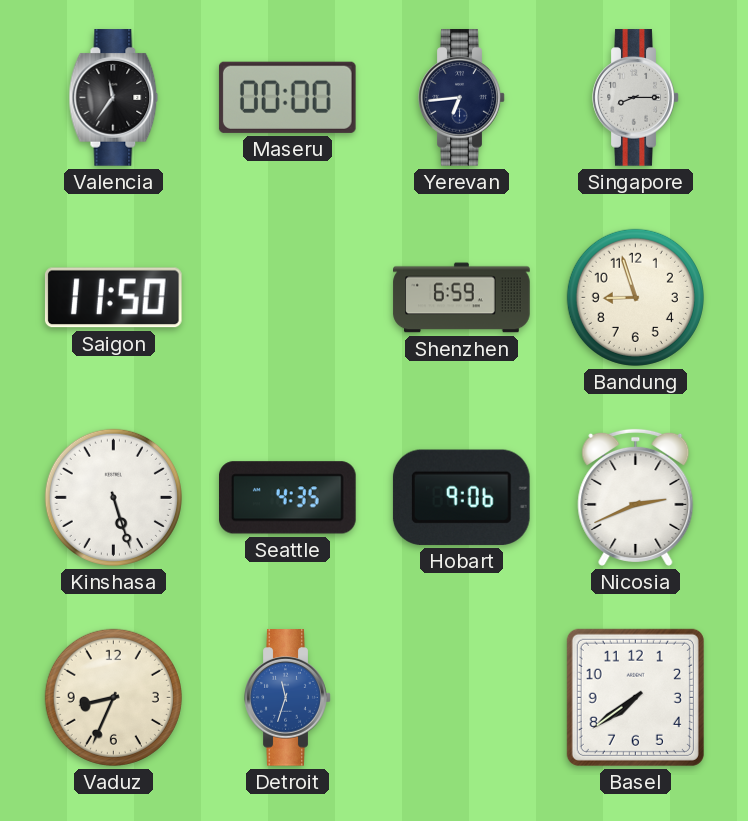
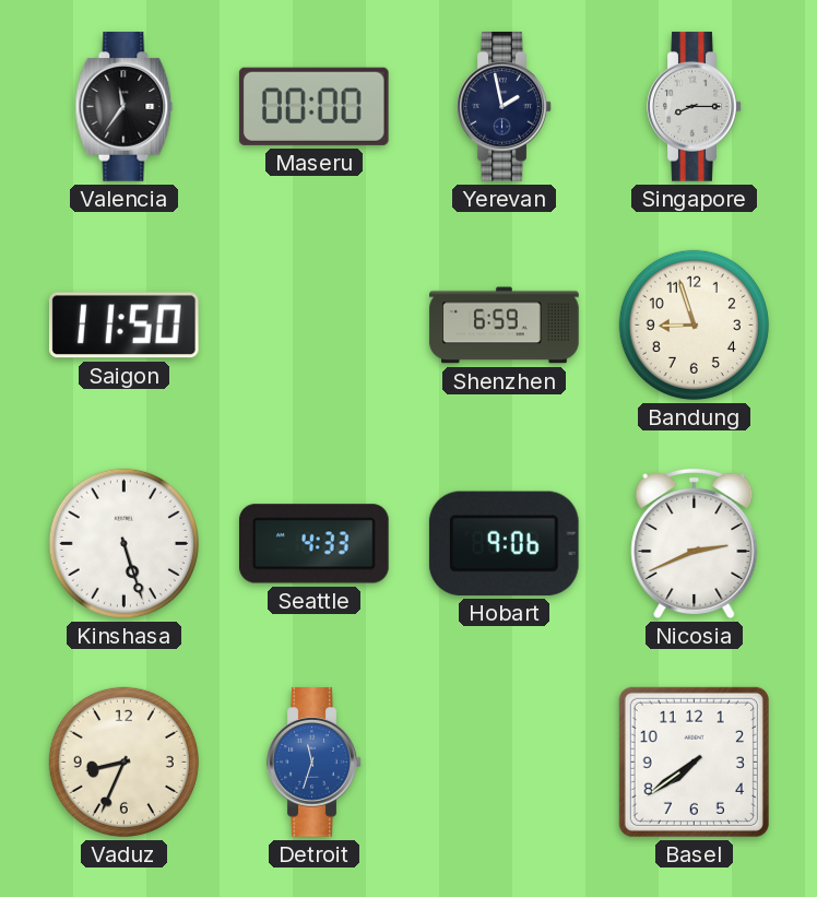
Yerevan: 6:44 -> 1:58
Seattle: 4:35 -> 4:33
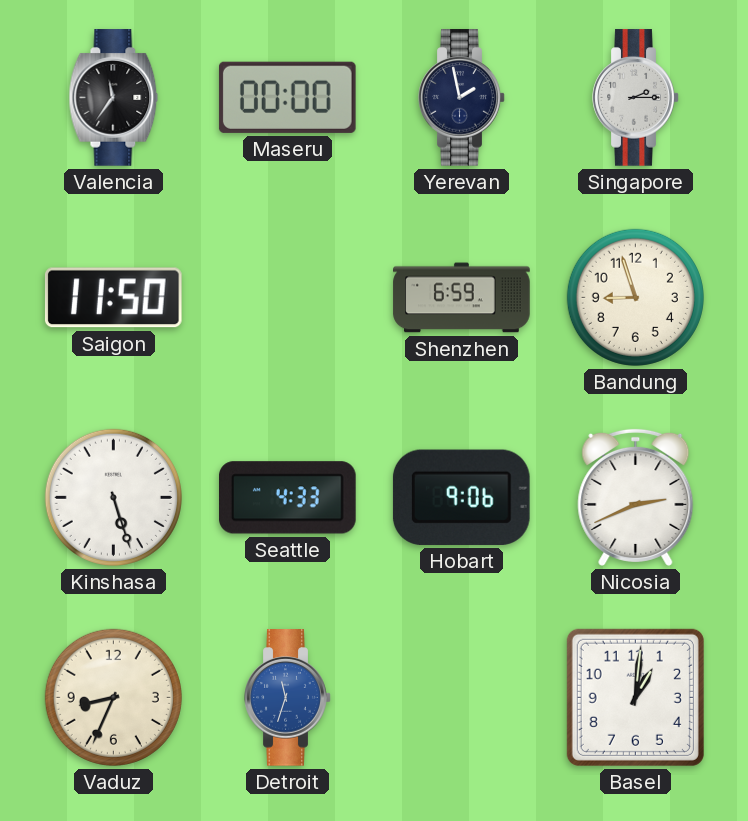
Singapore: 8:15 -> 2:15
Basel: 7:39 -> 1:01
